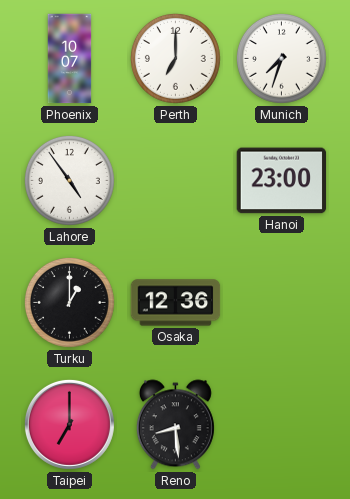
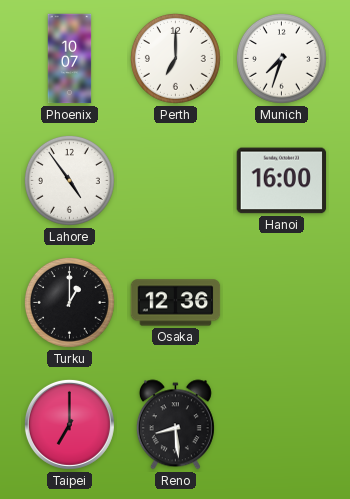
Hanoi: 23:00 -> 16:00
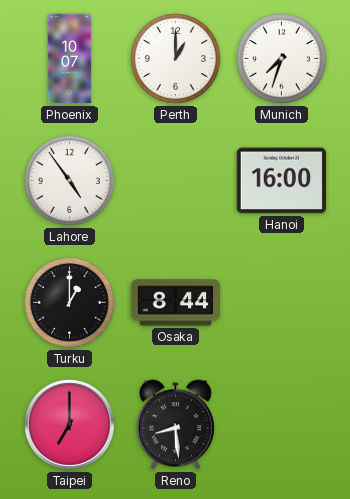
Perth: 7:00 -> 1:00
Osaka: 12:36 -> 8:44
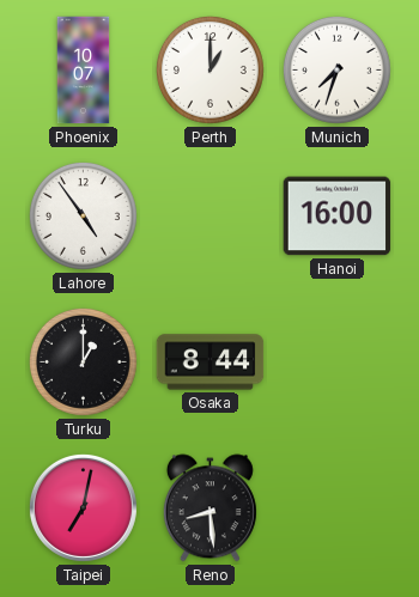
Taipei: 7:00 -> 7:02
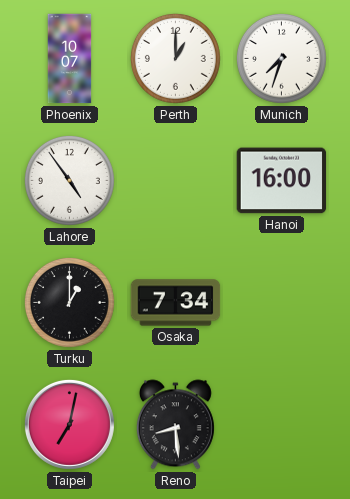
Osaka: 8:44 -> 7:34
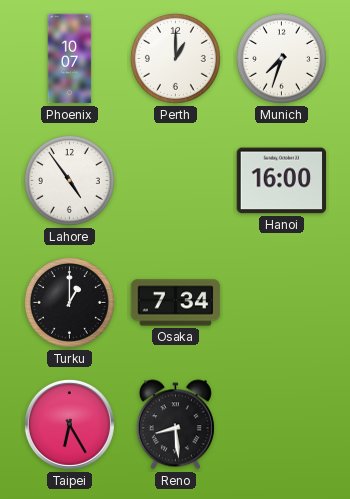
Taipei: 7:02 -> 6:25
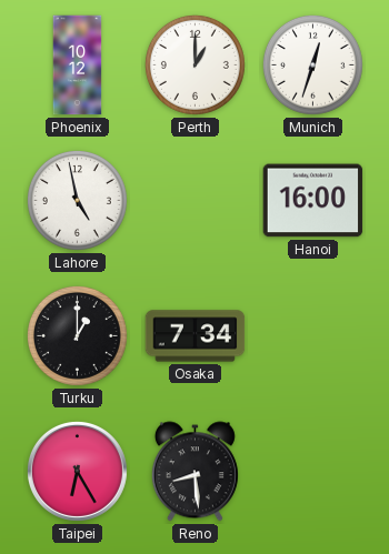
Phoenix: 10:07 -> 10:12
Munich: 7:33 -> 12:33
Lahore: 4:54 -> 4:58
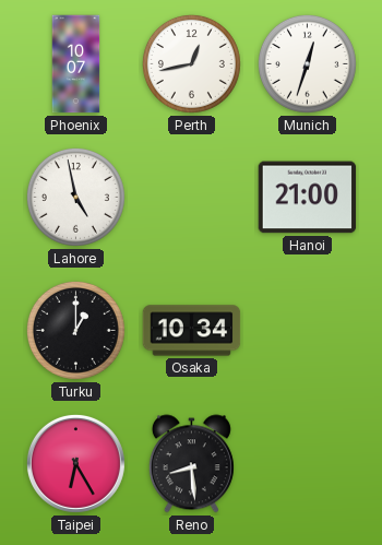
Phoenix: 10:12 -> 10:07
Perth: 1:00 -> 12:43
Hanoi: 16:00 -> 21:00
Osaka: 7:34 -> 10:34
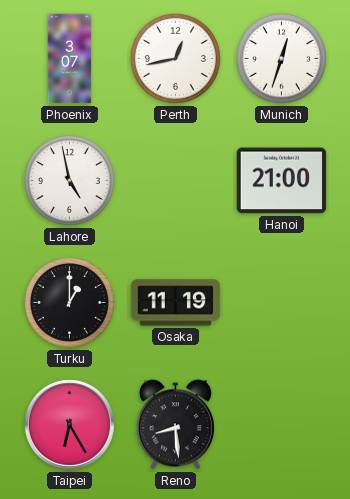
Phoenix: 10:07 -> 3:07
Osaka: 10:34 -> 11:19
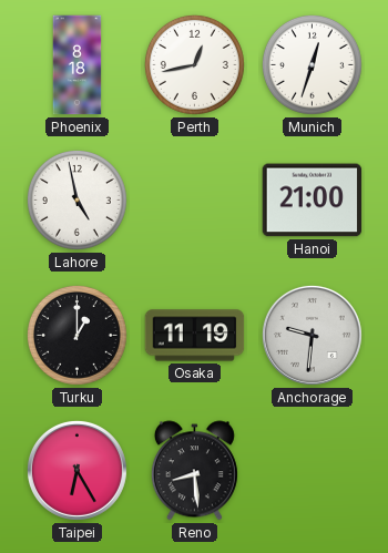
Phoenix: 3:07 -> 8:18
Anchorage: none -> 9:31
